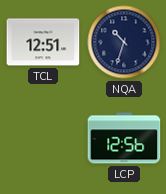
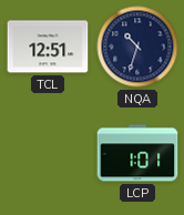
LCP: 12:56 -> 1:01
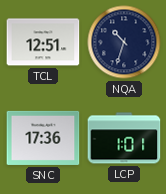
SNC: none -> 17:36
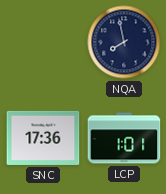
TCL: 12:51 -> none
NQA: 10:33 -> 7:58
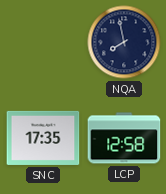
SNC: 17:36 -> 17:35
LCP: 1:01 -> 12:58
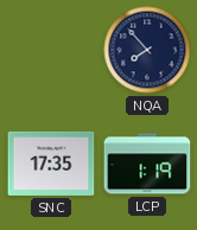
NQA: 7:58 -> 7:53
LCP: 12:58 -> 1:19
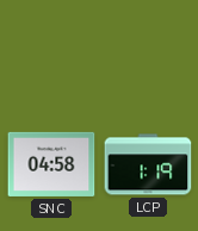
NQA: 7:53 -> none
SNC: 17:35 -> 04:58
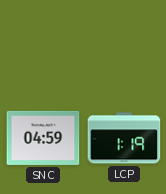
SNC: 04:58 -> 04:59
